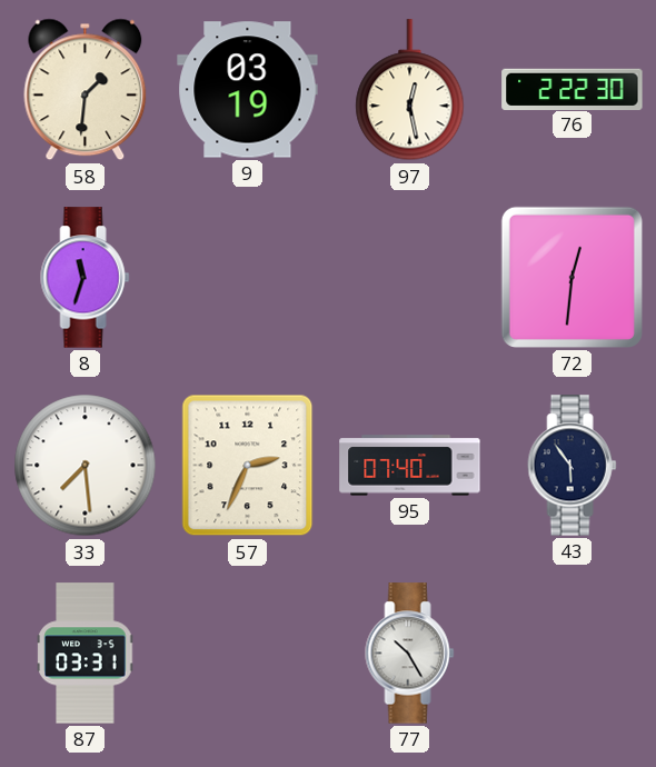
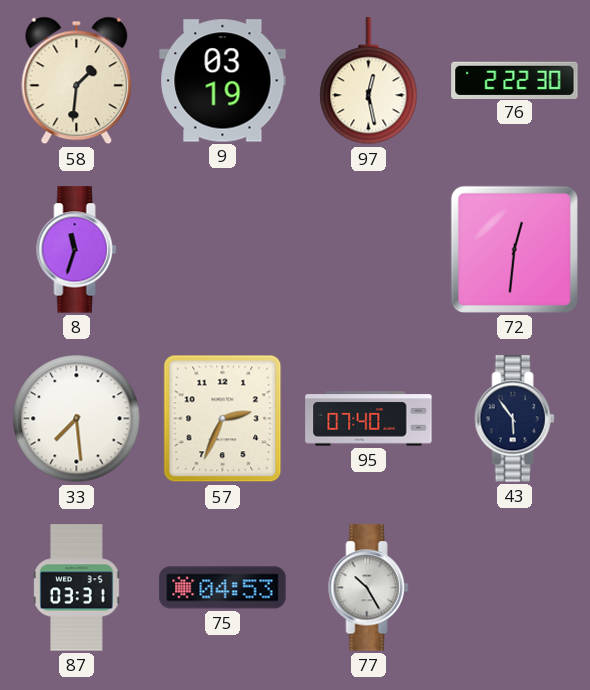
75: none -> 04:53
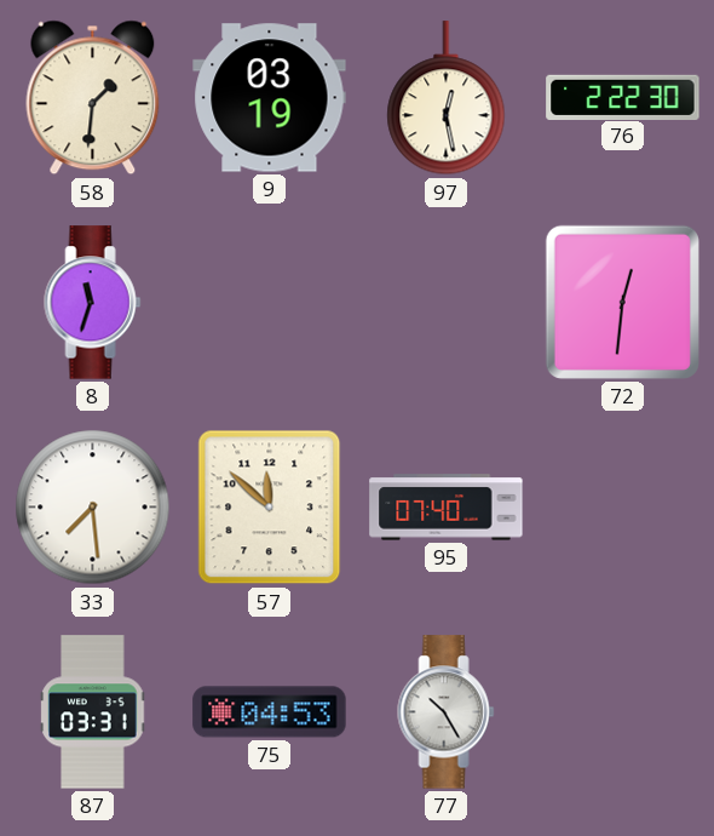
57: 2:34 -> 11:52
43: 5:54 -> none
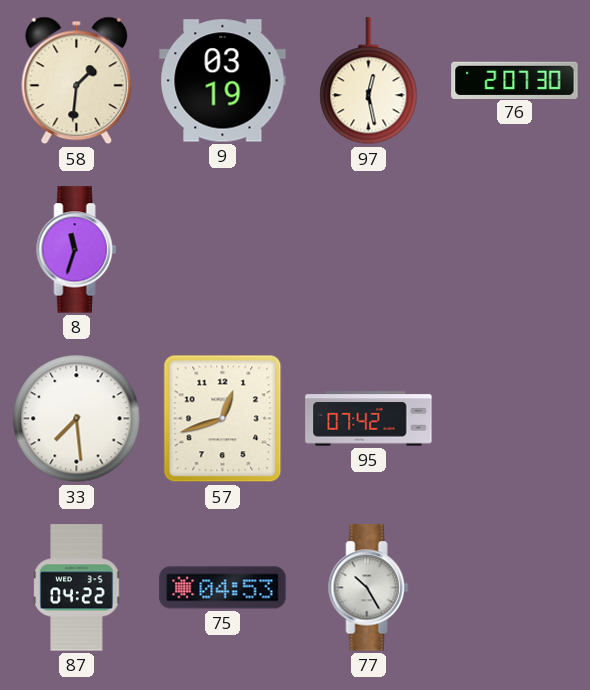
76: 2:22 -> 2:07
72: 12:31 -> none
57: 11:52 -> 12:42
95: 07:40 -> 07:42
87: 03:31 -> 04:22
